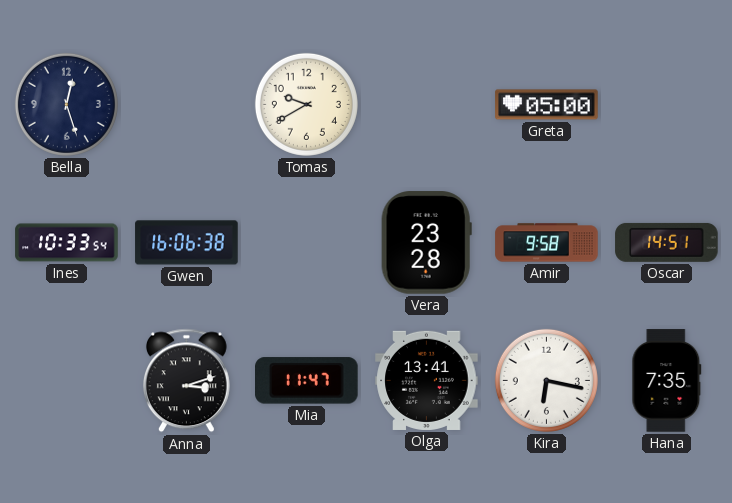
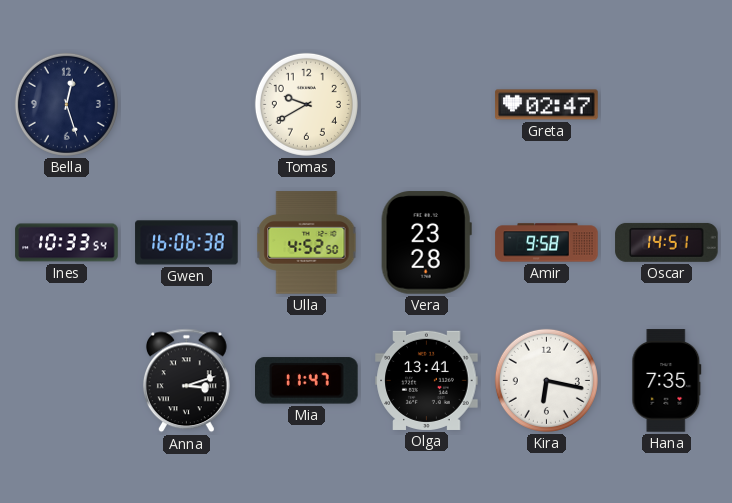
Greta: 05:00 -> 02:47
Ulla: none -> 4:52
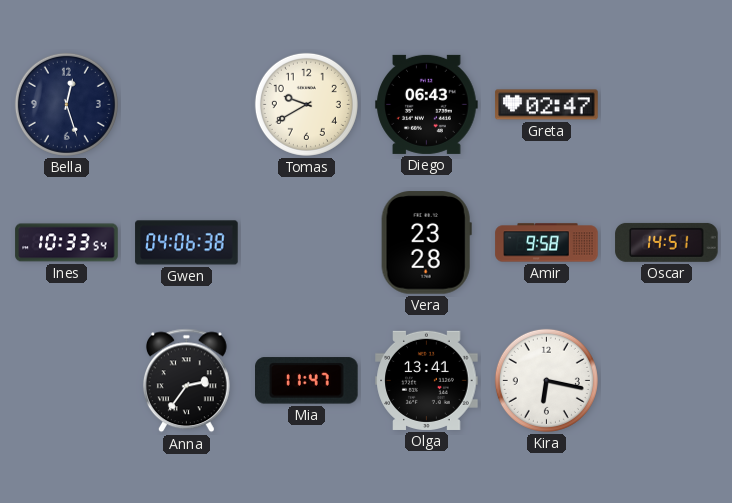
Diego: none -> 06:43
Gwen: 16:06 -> 04:06
Ulla: 4:52 -> none
Anna: 3:12 -> 2:36
Hana: 7:35 -> none
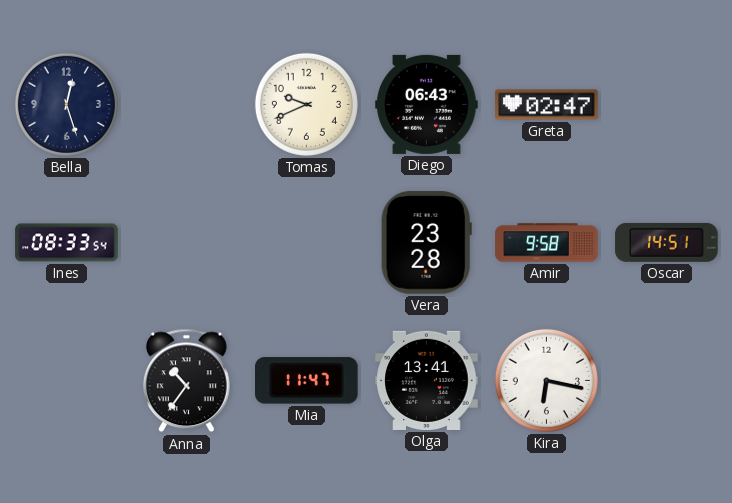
Tomas: 9:40 -> 9:41
Ines: 10:33 -> 08:33
Gwen: 04:06 -> none
Anna: 2:36 -> 10:36
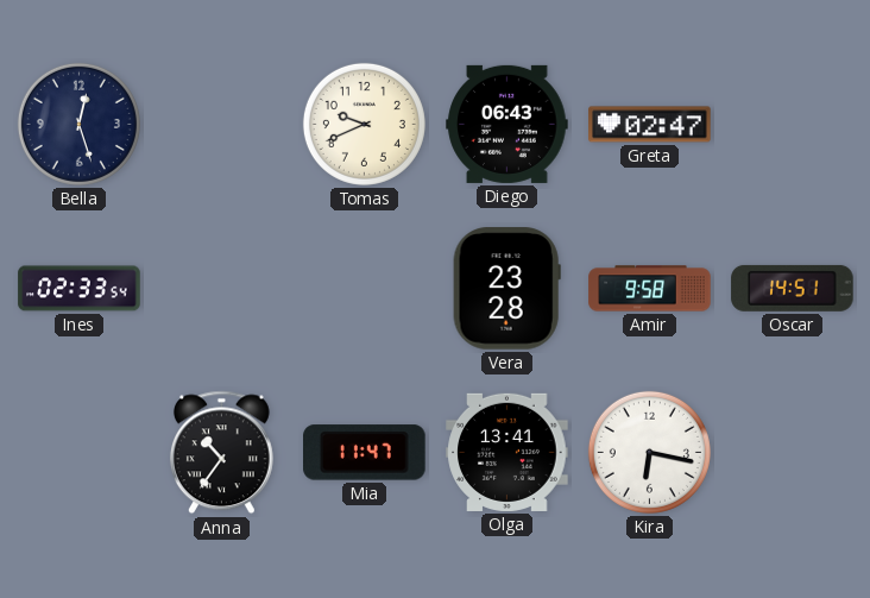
Ines: 08:33 -> 02:33
